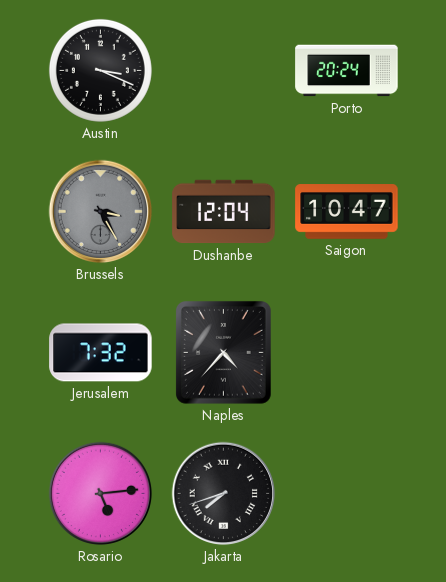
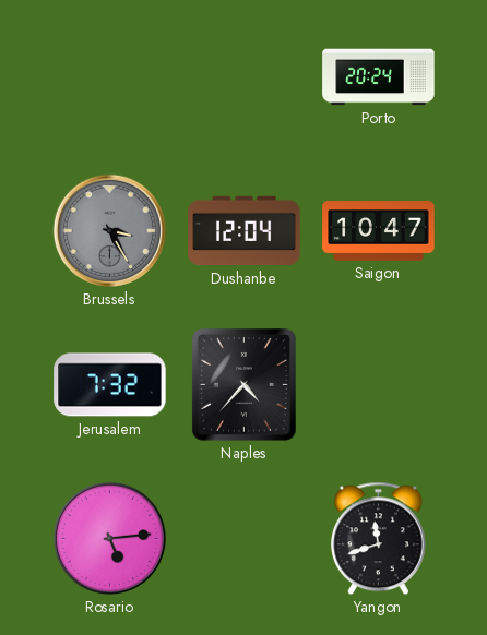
Austin: 3:19 -> none
Jakarta: 7:42 -> none
Yangon: none -> 11:42
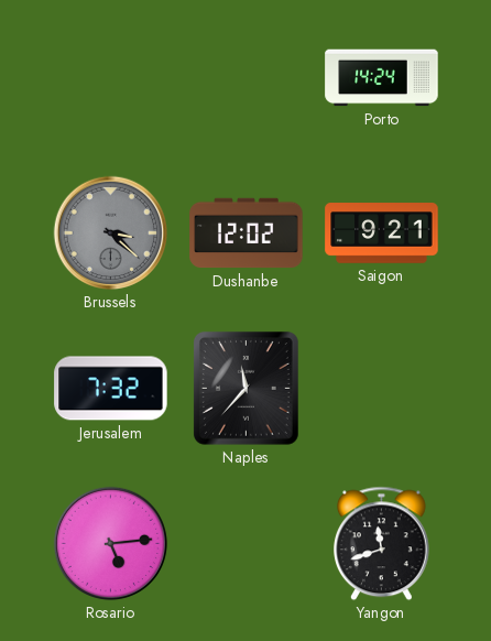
Porto: 20:24 -> 14:24
Brussels: 3:25 -> 3:22
Dushanbe: 12:04 -> 12:02
Saigon: 10:47 -> 9:21
Naples: 4:37 -> 11:37
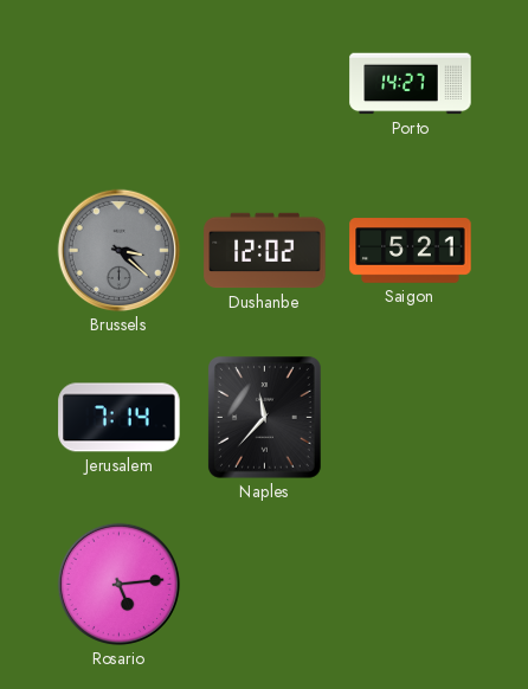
Porto: 14:24 -> 14:27
Saigon: 9:21 -> 5:21
Jerusalem: 7:32 -> 7:14
Yangon: 11:42 -> none
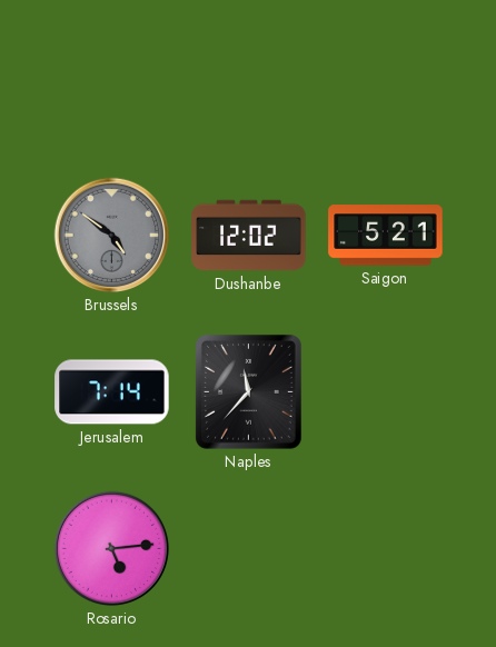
Porto: 14:27 -> none
Brussels: 3:22 -> 4:51
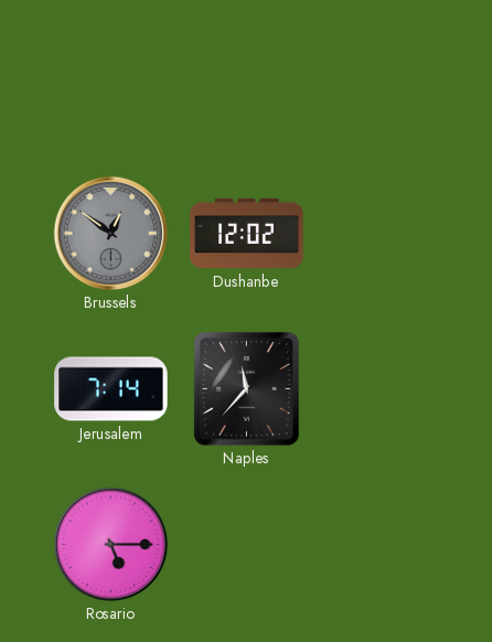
Brussels: 4:51 -> 12:51
Saigon: 5:21 -> none
Rosario: 5:14 -> 5:15
